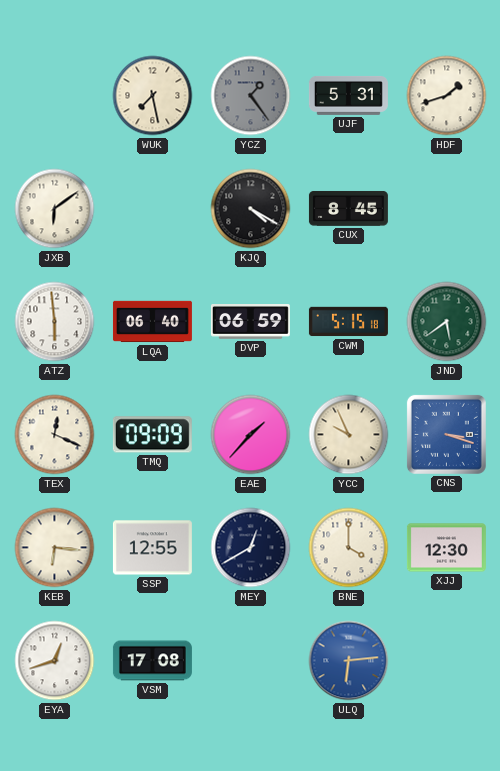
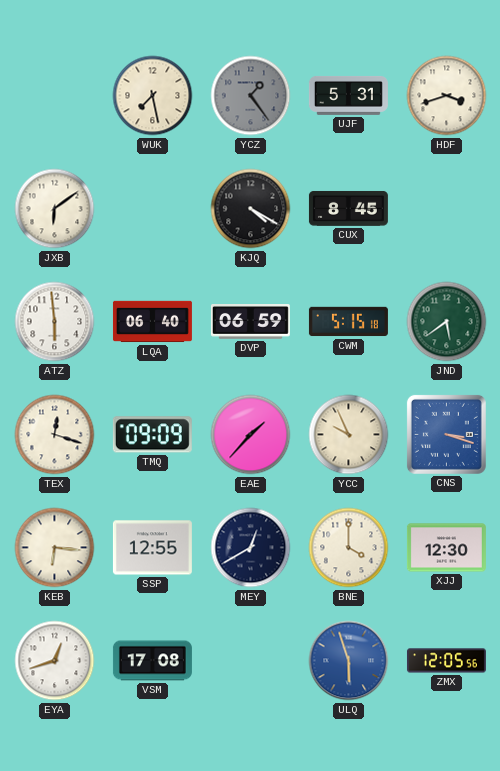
HDF: 1:42 -> 3:42
TEX: 12:19 -> 12:18
ULQ: 6:14 -> 5:57
ZMX: none -> 12:05
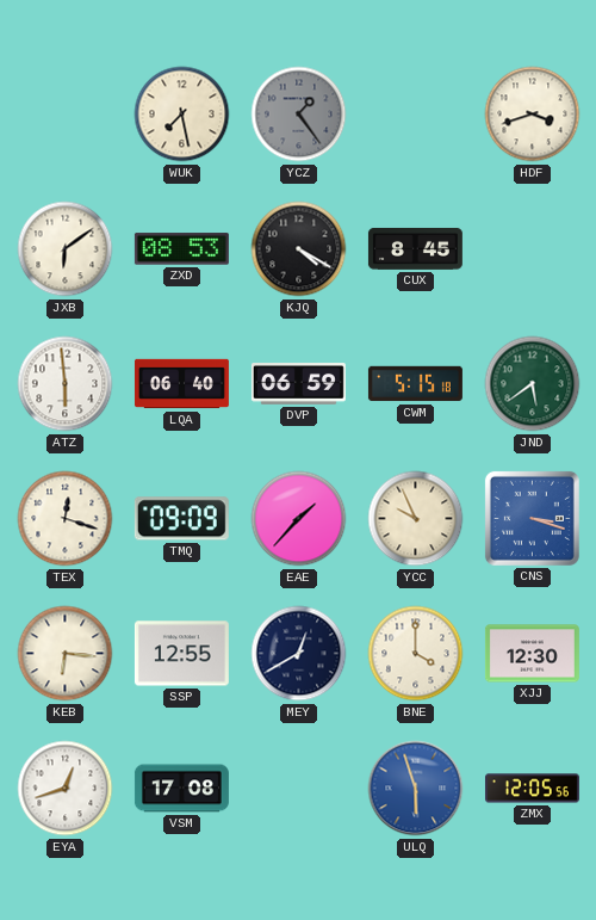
UJF: 5:31 -> none
ZXD: none -> 08:53
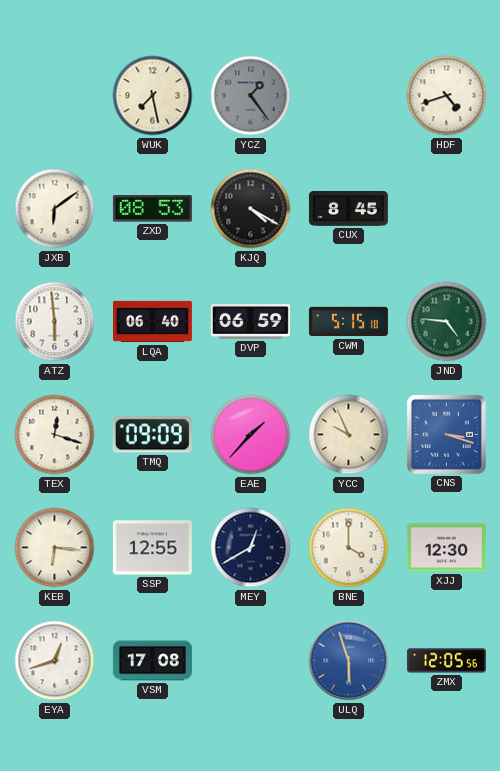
HDF: 3:42 -> 4:42
JND: 5:39 -> 4:46
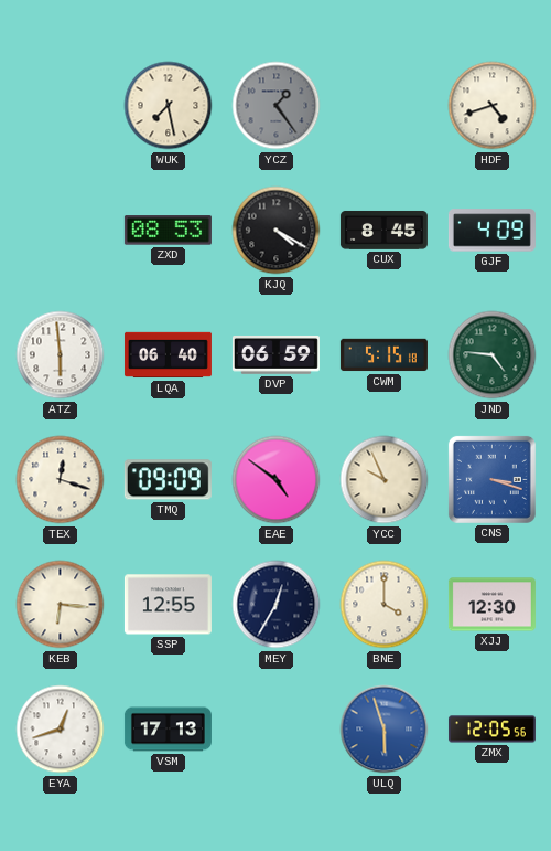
JXB: 6:09 -> none
GJF: none -> 4:09
EAE: 1:37 -> 4:51
MEY: 12:40 -> 12:35
VSM: 17:08 -> 17:13
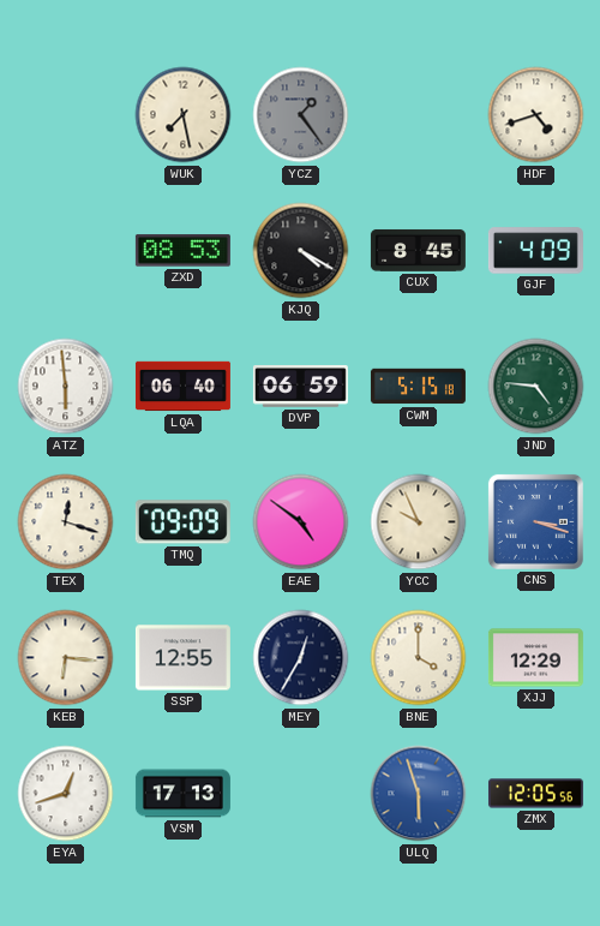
XJJ: 12:30 -> 12:29
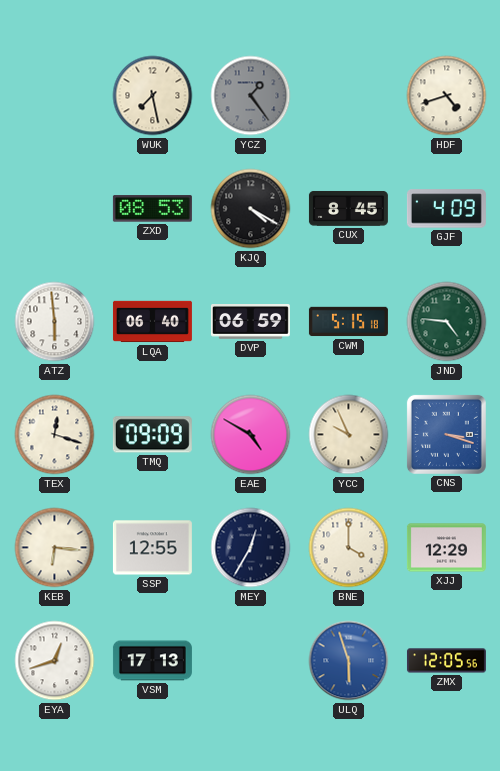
EAE: 4:51 -> 4:50
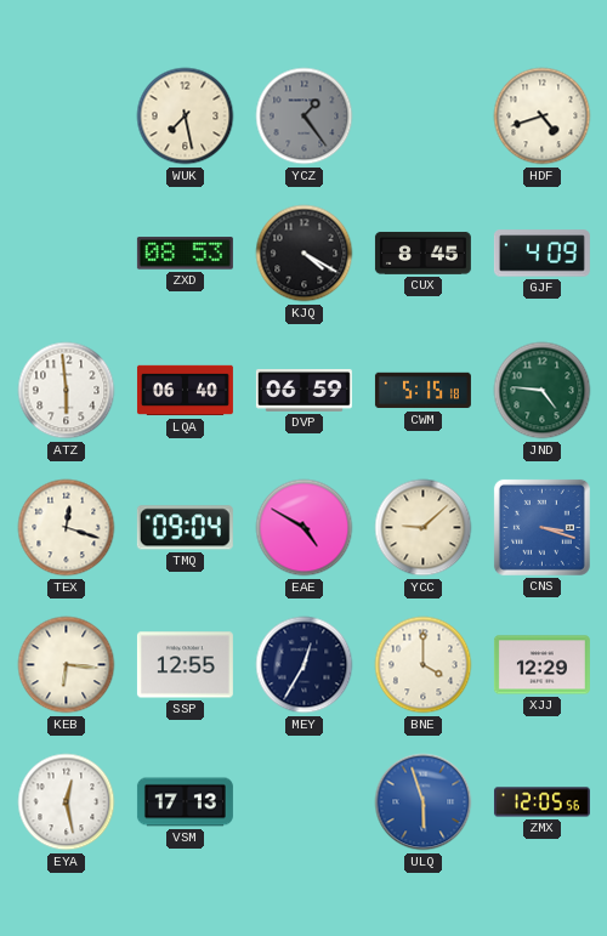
TMQ: 09:09 -> 09:04
YCC: 9:56 -> 9:08
EYA: 12:42 -> 12:28
